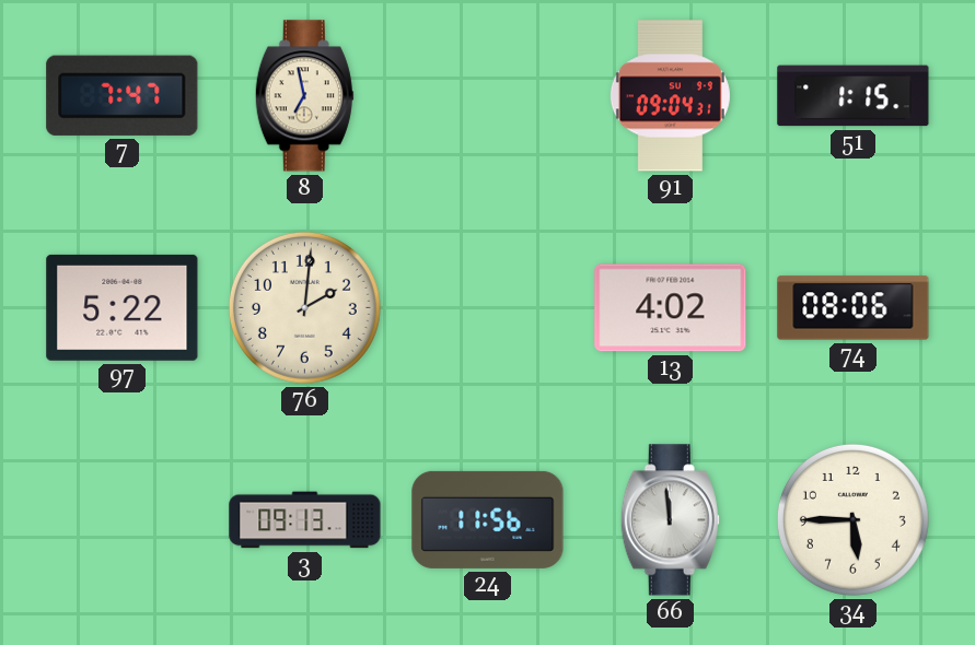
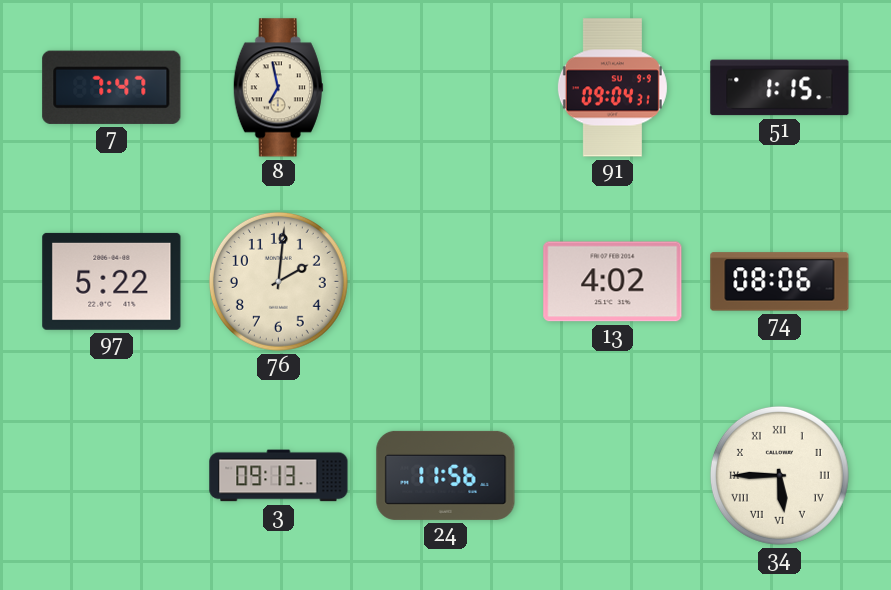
66: 11:59 -> none
34 numerals: Arabic -> Roman
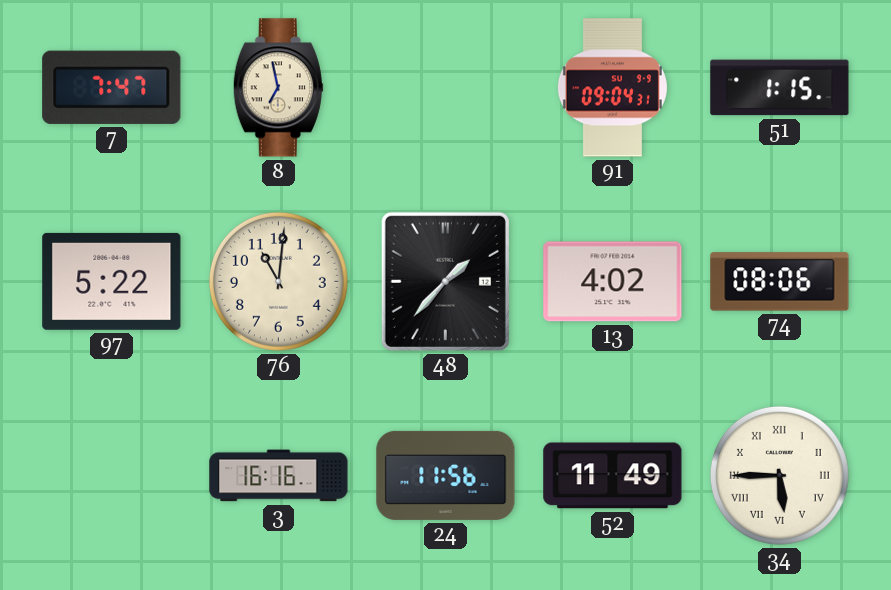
76: 2:01 -> 11:01
48: none -> 1:37
3: 09:13 -> 16:16
52: none -> 11:49
